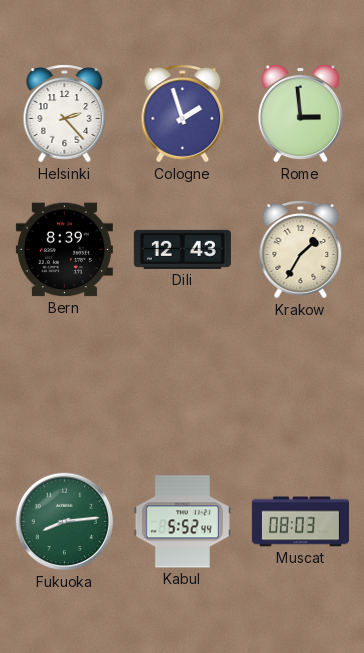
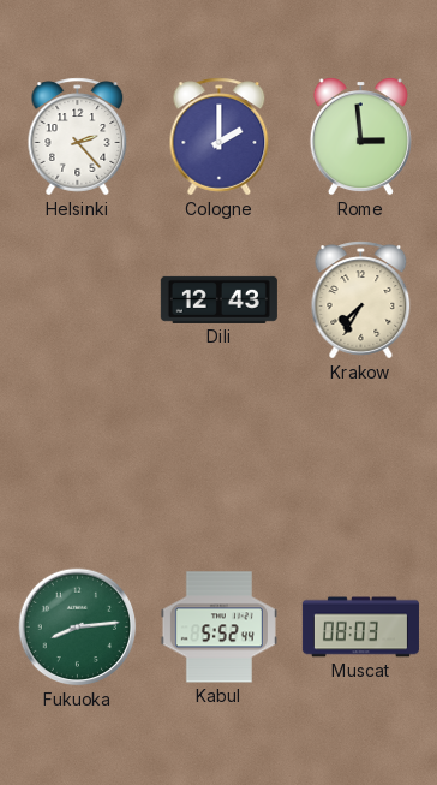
Cologne: 1:57 -> 2:00
Bern: 8:39 -> none
Krakow: 1:35 -> 7:35
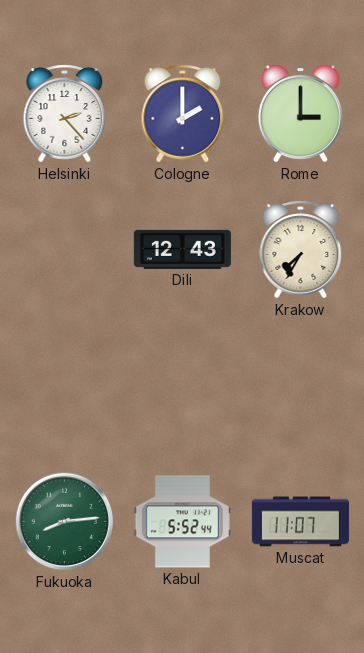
Rome: 2:59 -> 3:00
Muscat: 08:03 -> 11:07
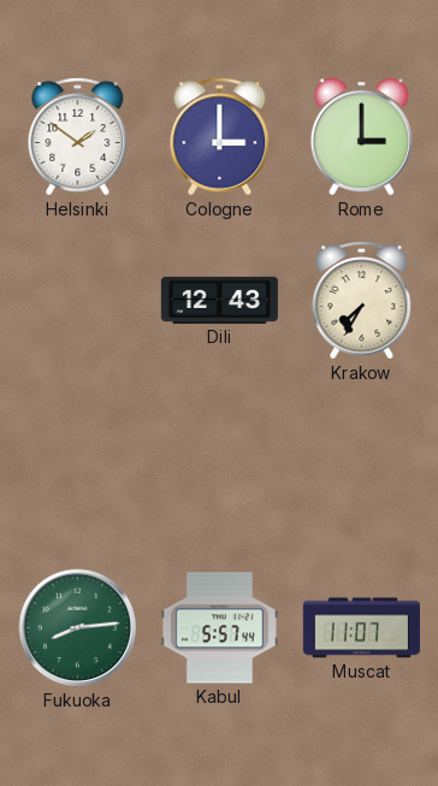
Helsinki: 2:23 -> 1:51
Cologne: 2:00 -> 3:00
Kabul: 5:52 -> 5:57
